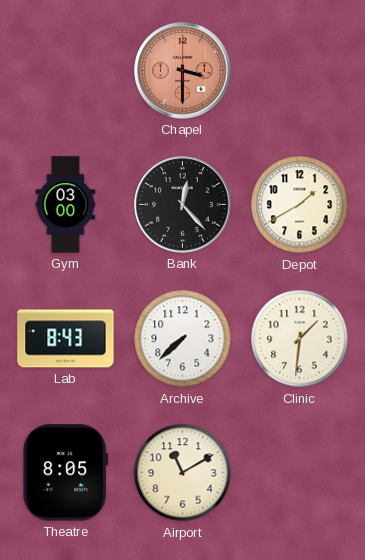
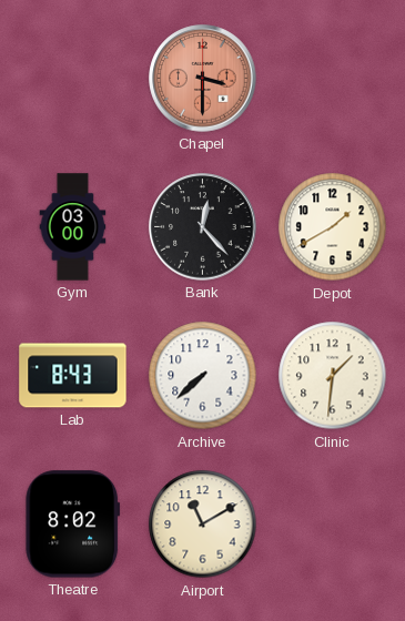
Theatre: 8:05 -> 8:02
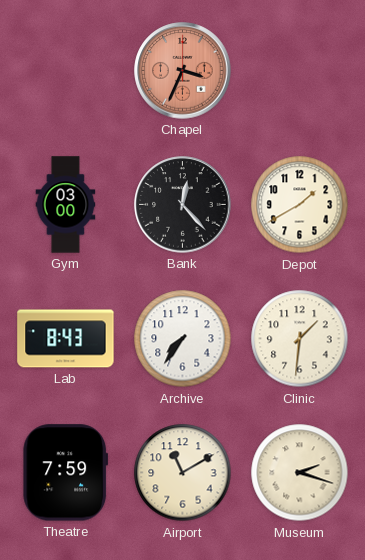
Chapel: 3:30 -> 3:34
Archive: 7:38 -> 7:36
Theatre: 8:02 -> 7:59
Museum: none -> 2:18
